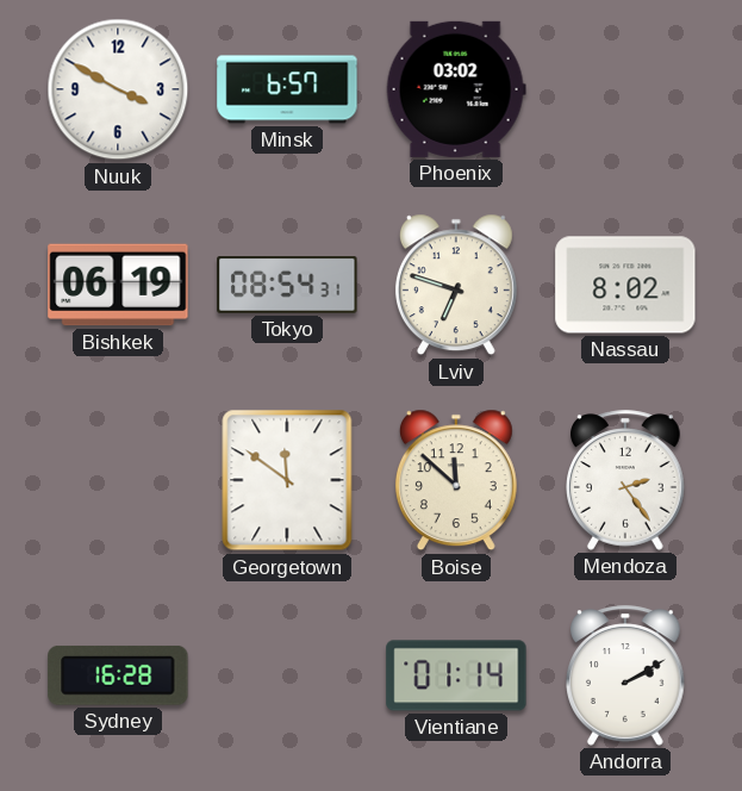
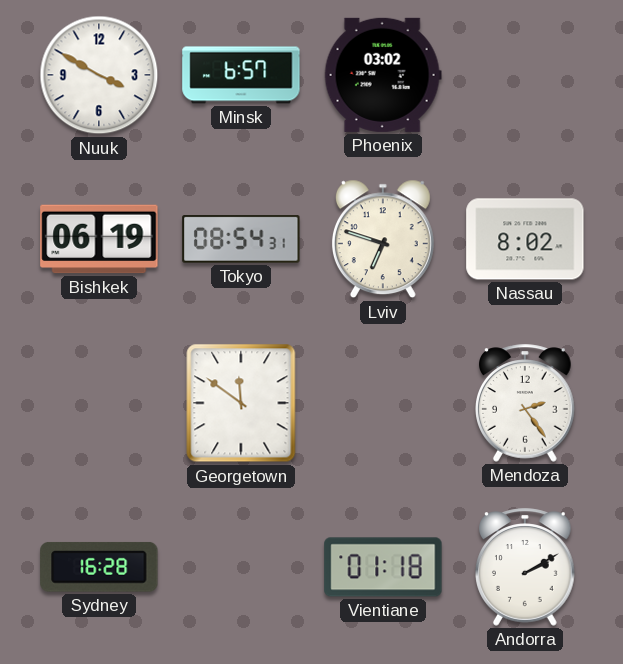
Boise: 11:52 -> none
Vientiane: 01:14 -> 01:18
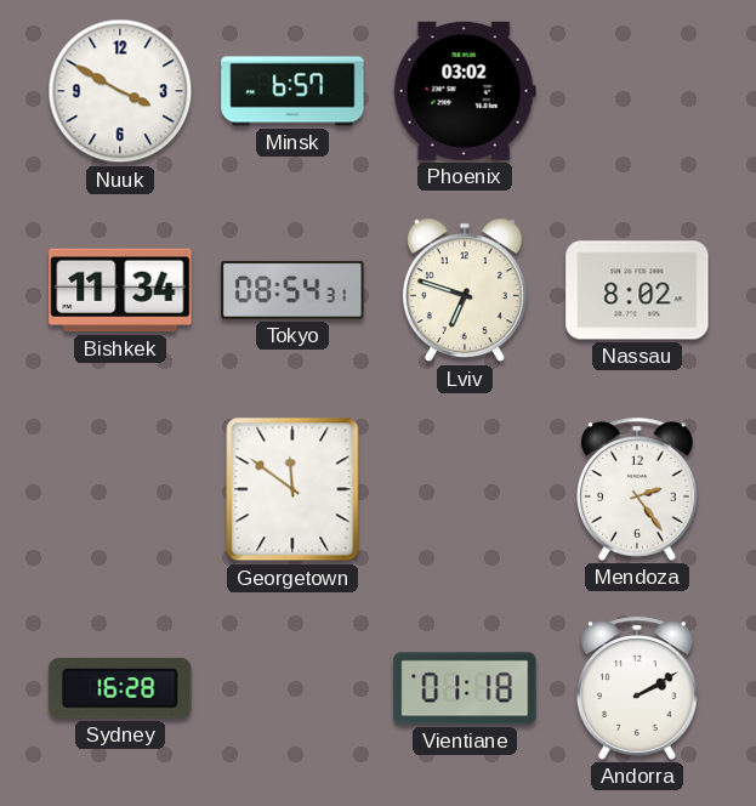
Bishkek: 06:19 -> 11:34
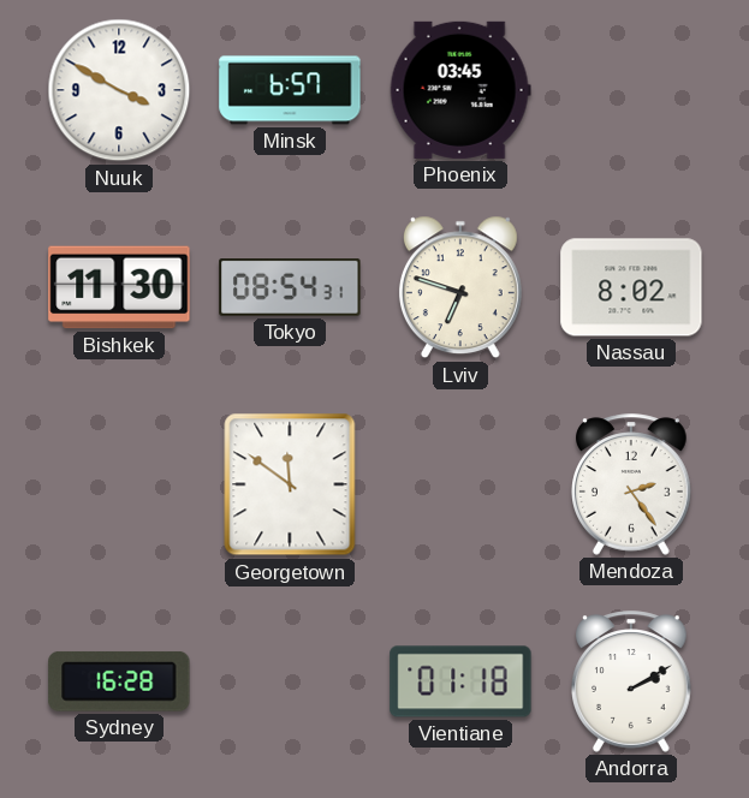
Phoenix: 03:02 -> 03:45
Bishkek: 11:34 -> 11:30
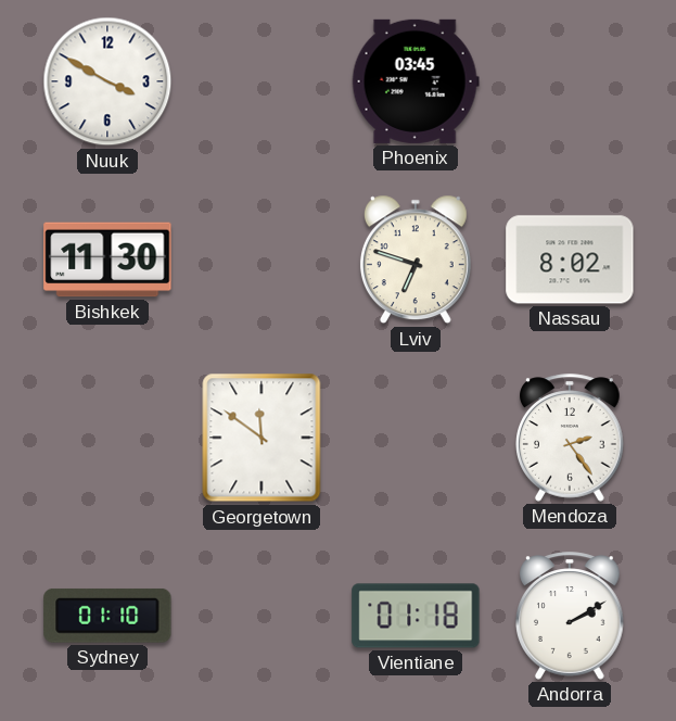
Minsk: 6:57 -> none
Tokyo: 08:54 -> none
Sydney: 16:28 -> 01:10
